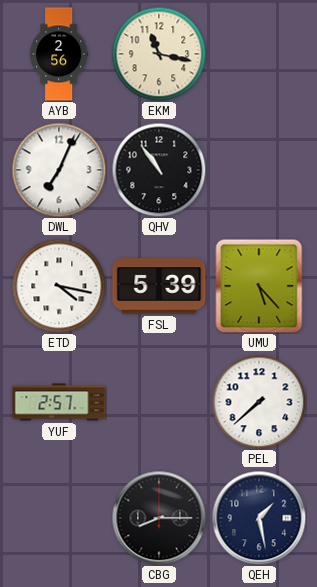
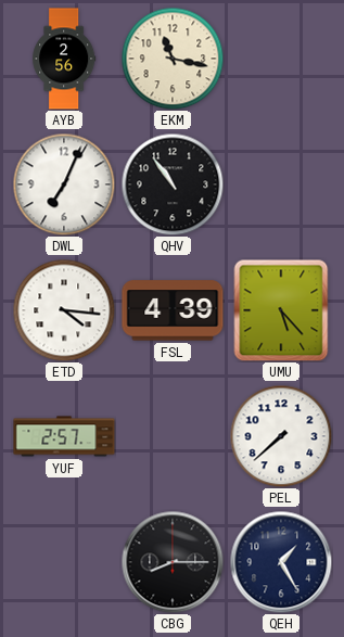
ETD: 4:17 -> 4:16
FSL: 5:39 -> 4:39
QEH: 1:28 -> 1:25
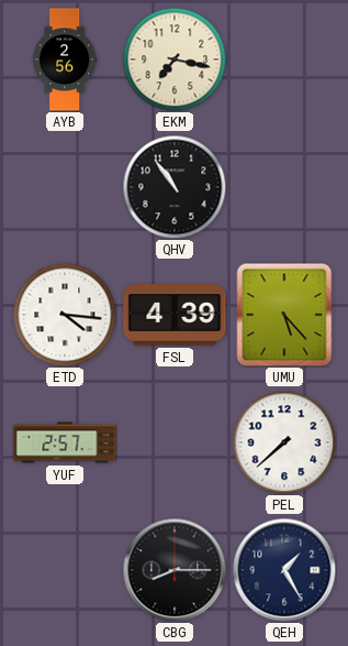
EKM: 11:17 -> 7:17
DWL: 7:04 -> none
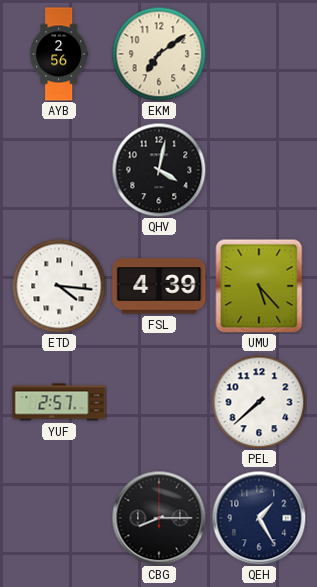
EKM: 7:17 -> 7:09
QHV: 10:54 -> 4:02
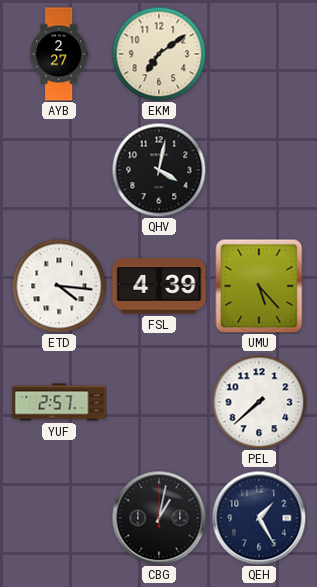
AYB: 2:56 -> 2:27
CBG: 8:15 -> 1:02
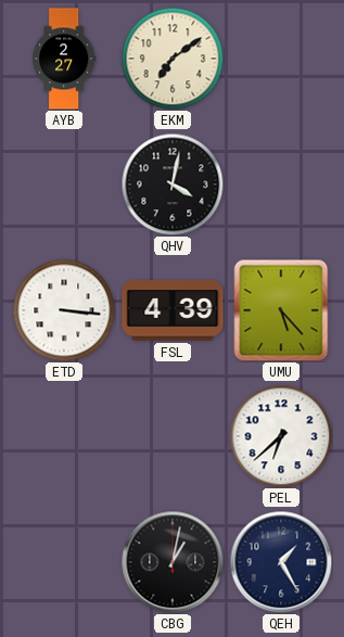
ETD: 4:16 -> 3:16
YUF: 2:57 -> none
PEL: 7:38 -> 6:38
